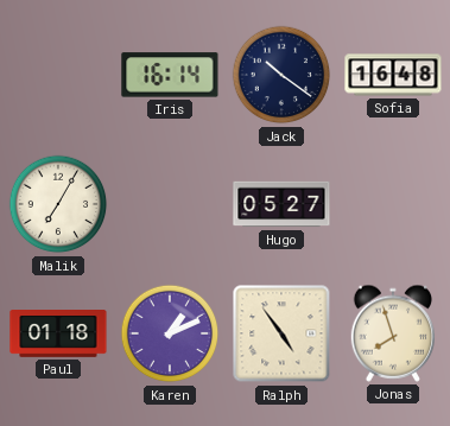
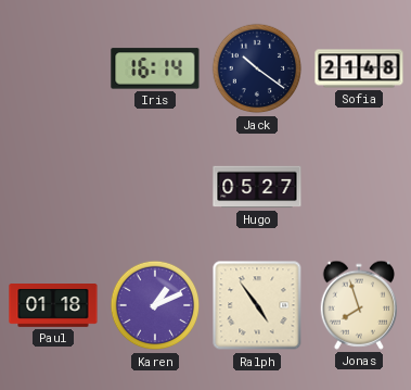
Sofia: 16:48 -> 21:48
Malik: 7:05 -> none
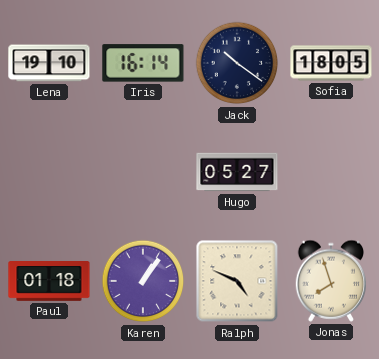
Lena: none -> 19:10
Sofia: 21:48 -> 18:05
Karen: 1:11 -> 1:06
Ralph: 4:54 -> 4:49
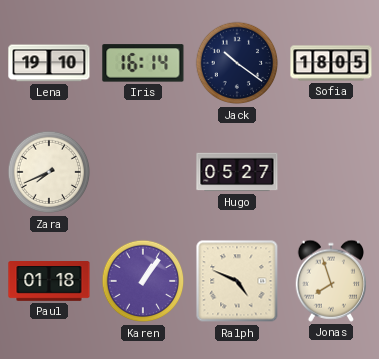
Zara: none -> 7:41
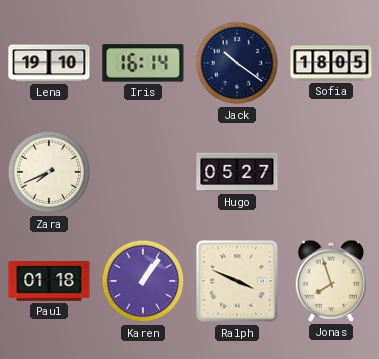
Ralph: 4:49 -> 3:49
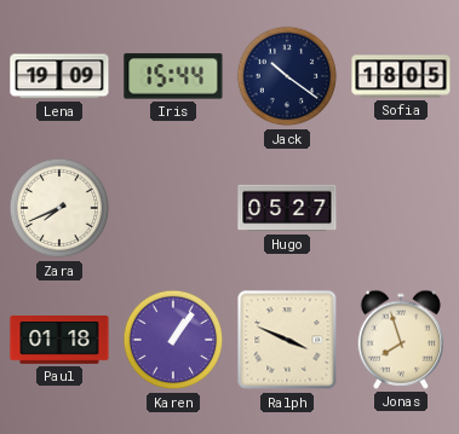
Lena: 19:10 -> 19:09
Iris: 16:14 -> 15:44
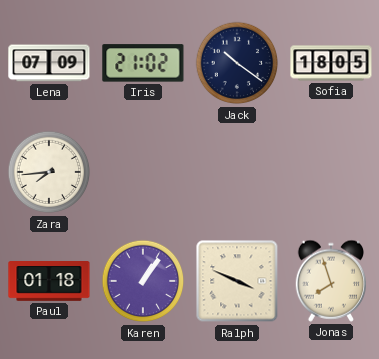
Lena: 19:09 -> 07:09
Iris: 15:44 -> 21:02
Zara: 7:41 -> 7:44
Hugo: 05:27 -> none
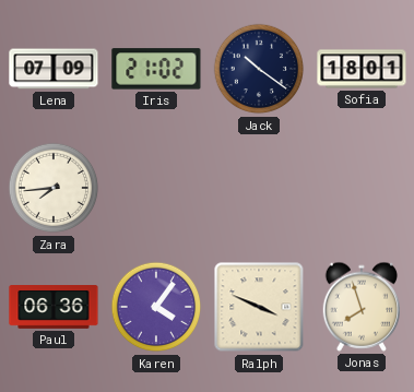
Sofia: 18:05 -> 18:01
Paul: 01:18 -> 06:36
Karen: 1:06 -> 4:06
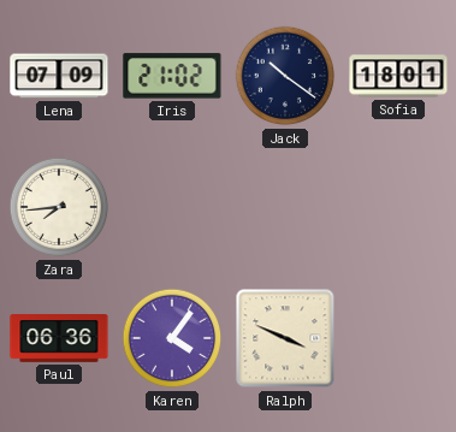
Jonas: 7:57 -> none
